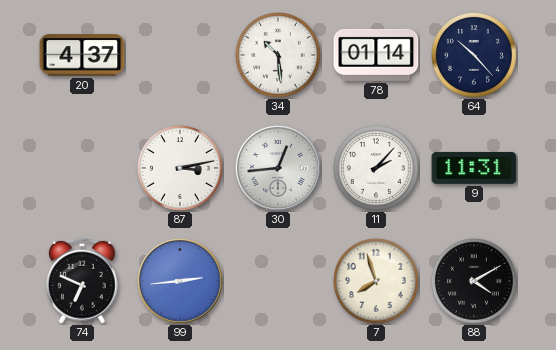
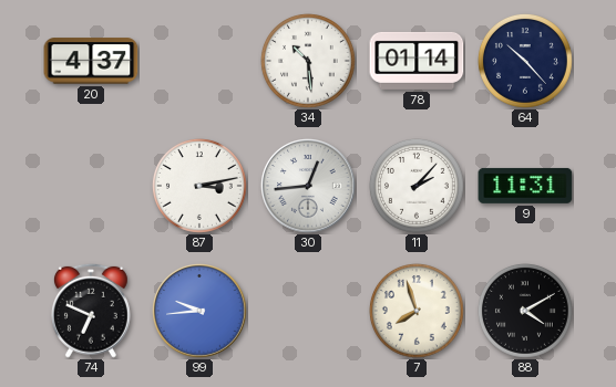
99: 2:44 -> 9:44
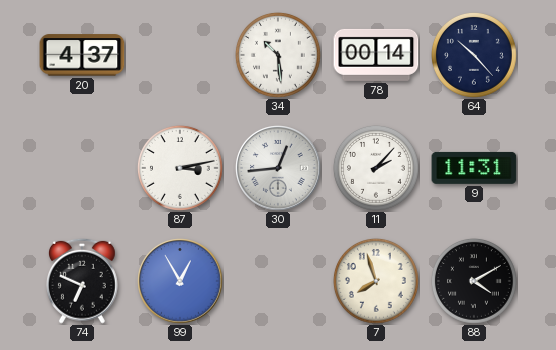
78: 01:14 -> 00:14
99: 9:44 -> 12:55
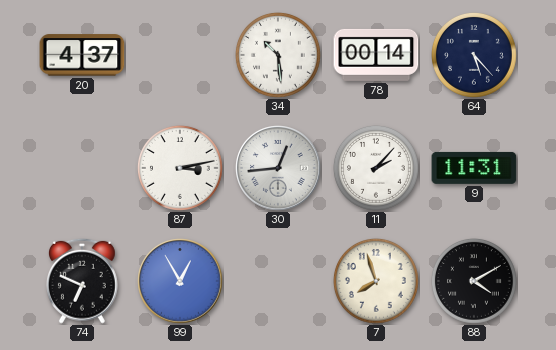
64: 10:23 -> 5:23
